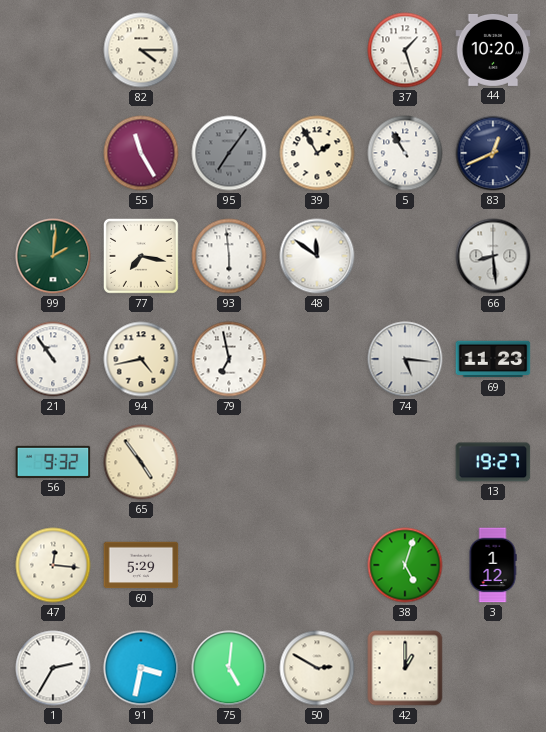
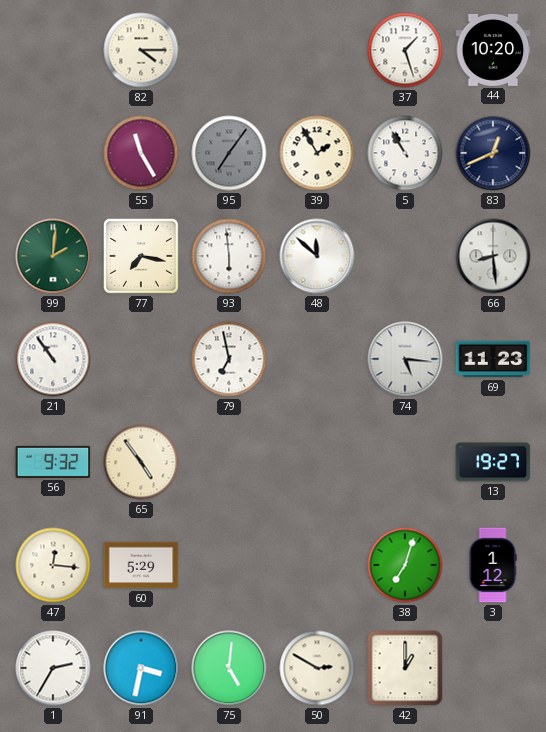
48: 11:51 -> 11:52
94: 4:43 -> none
38: 5:03 -> 7:03
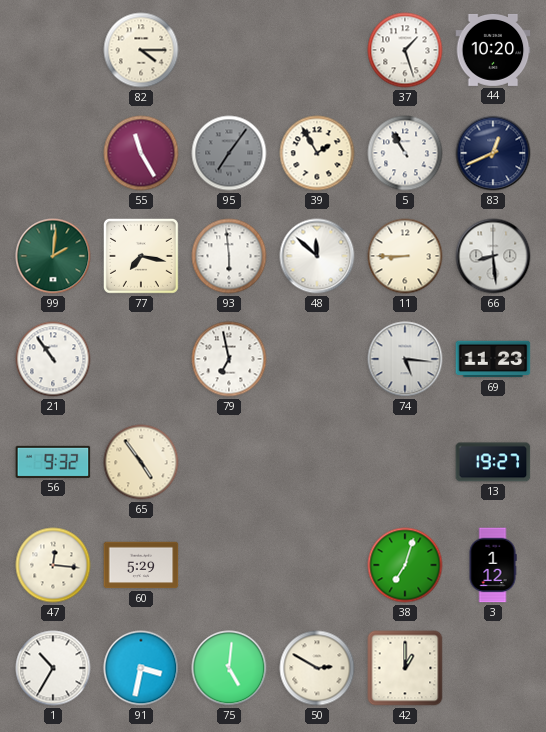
11: none -> 8:45
1: 2:35 -> 10:35
